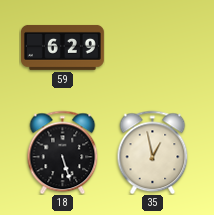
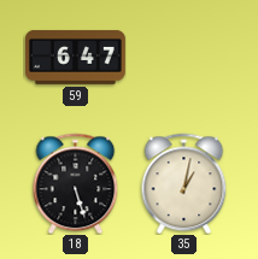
59: 6:29 -> 6:47
35: 12:58 -> 1:02
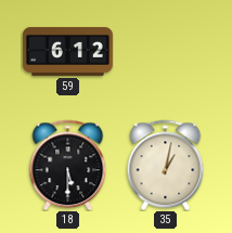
59: 6:47 -> 6:12
18: 5:27 -> 5:30
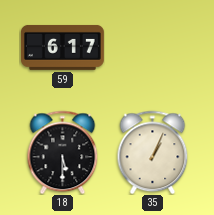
59: 6:12 -> 6:17
35: 1:02 -> 1:04
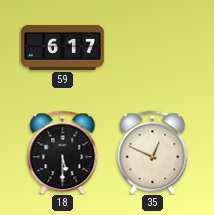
35: 1:04 -> 12:49
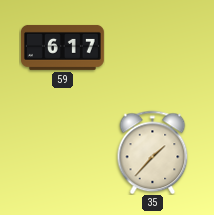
18: 5:30 -> none
35: 12:49 -> 1:37
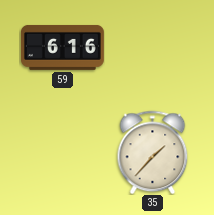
59: 6:17 -> 6:16
